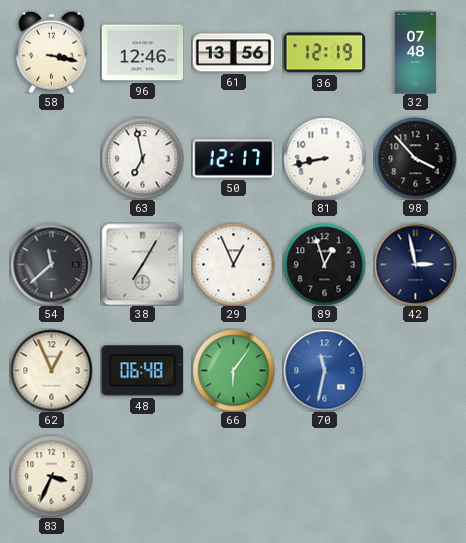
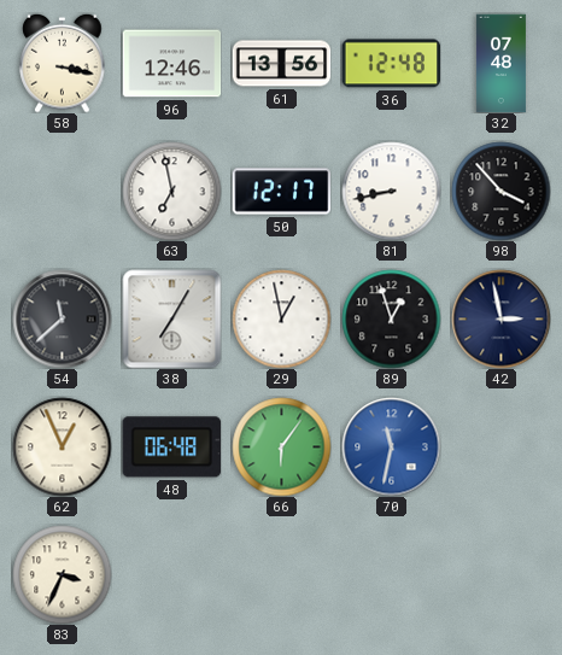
36: 12:19 -> 12:48
29: 12:56 -> 12:58
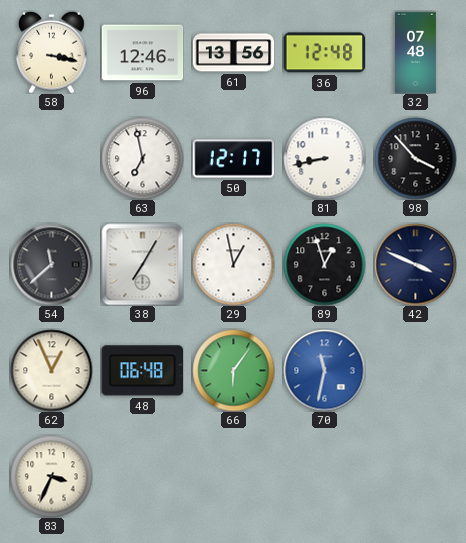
42: 2:58 -> 3:49
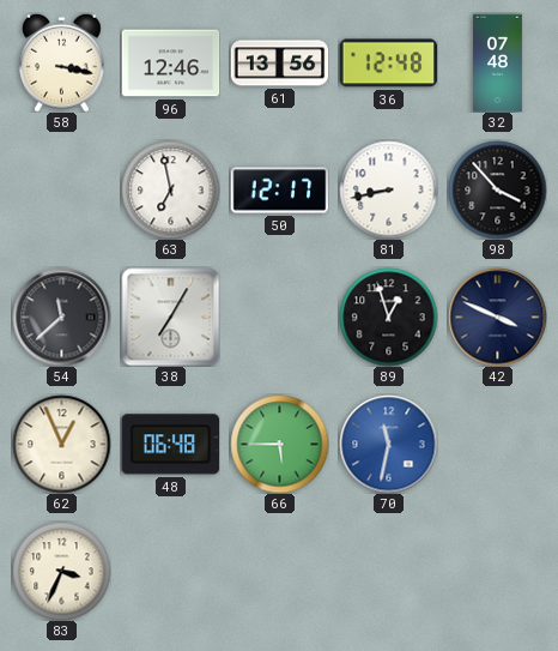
29: 12:58 -> none
66: 6:06 -> 5:45
